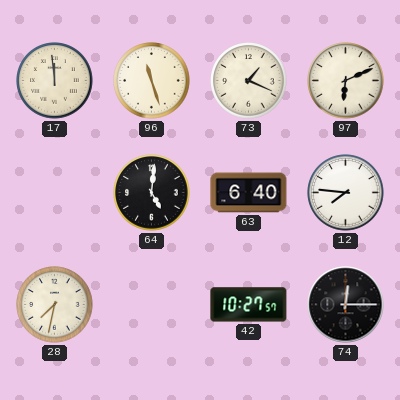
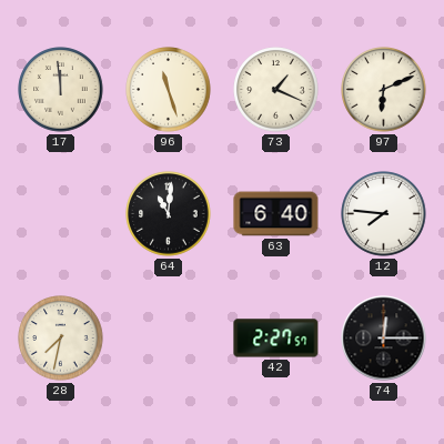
64: 5:01 -> 11:01
42: 10:27 -> 2:27
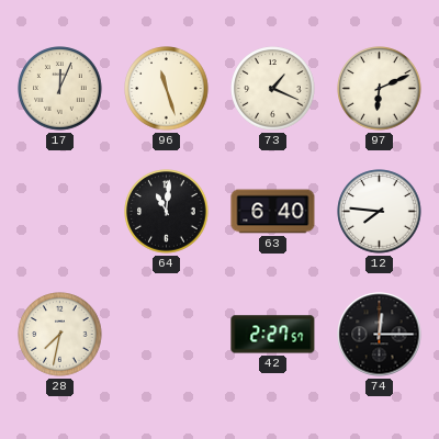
17: 11:59 -> 12:04
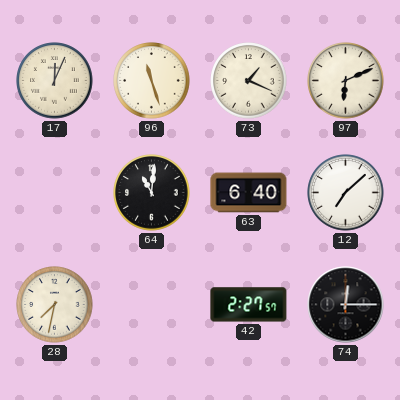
12: 7:46 -> 7:08
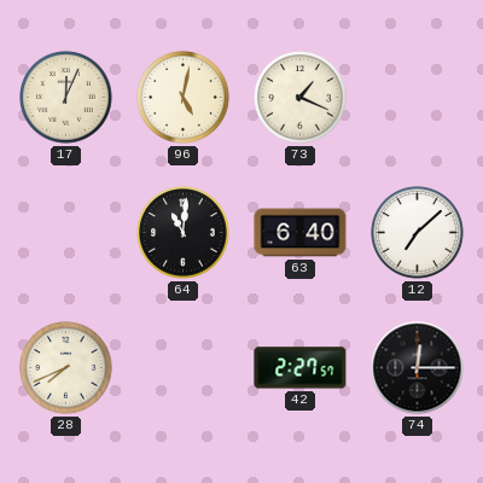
96: 11:27 -> 5:02
97: 6:11 -> none
28: 7:32 -> 7:41
